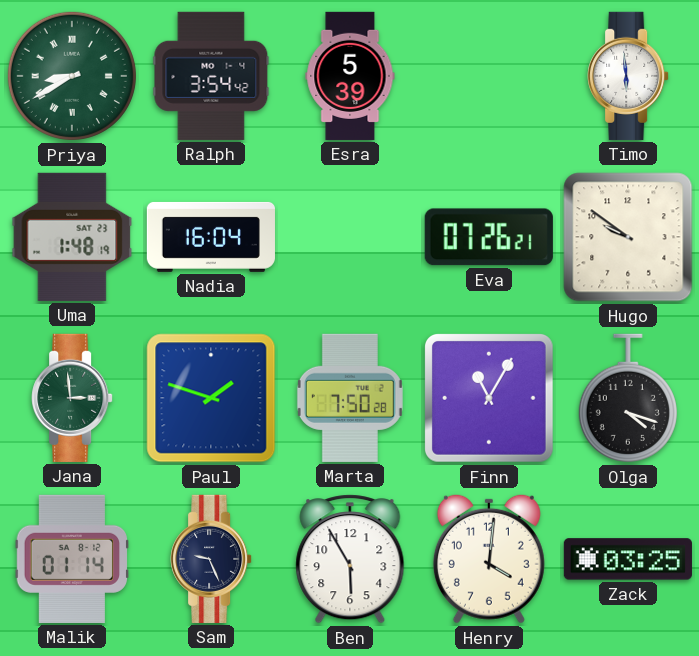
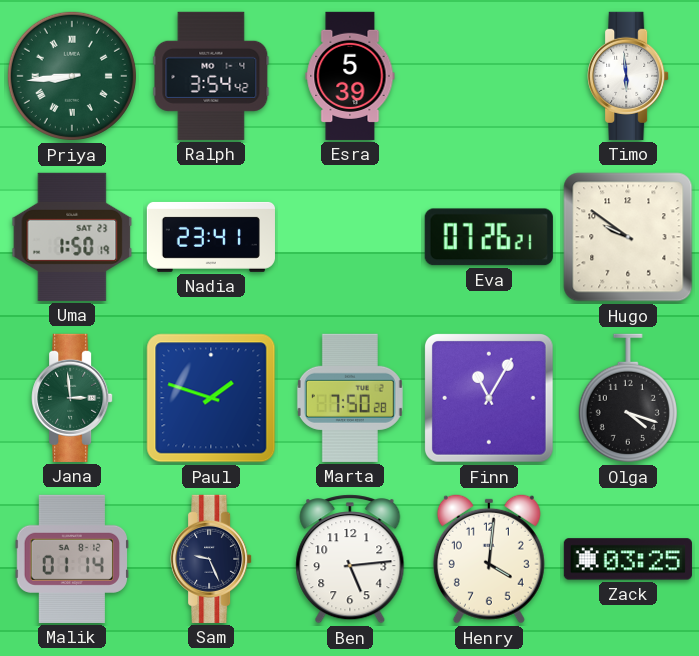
Priya: 8:40 -> 8:44
Uma: 1:48 -> 1:50
Nadia: 16:04 -> 23:41
Ben: 5:55 -> 5:14
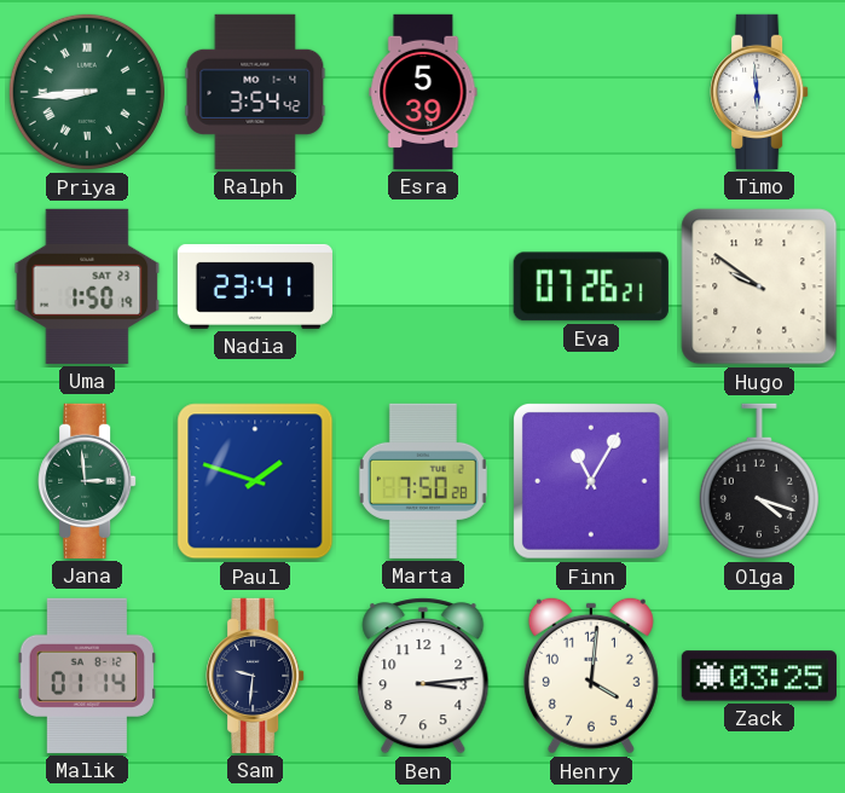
Sam: 9:26 -> 9:31
Ben: 5:14 -> 3:14
